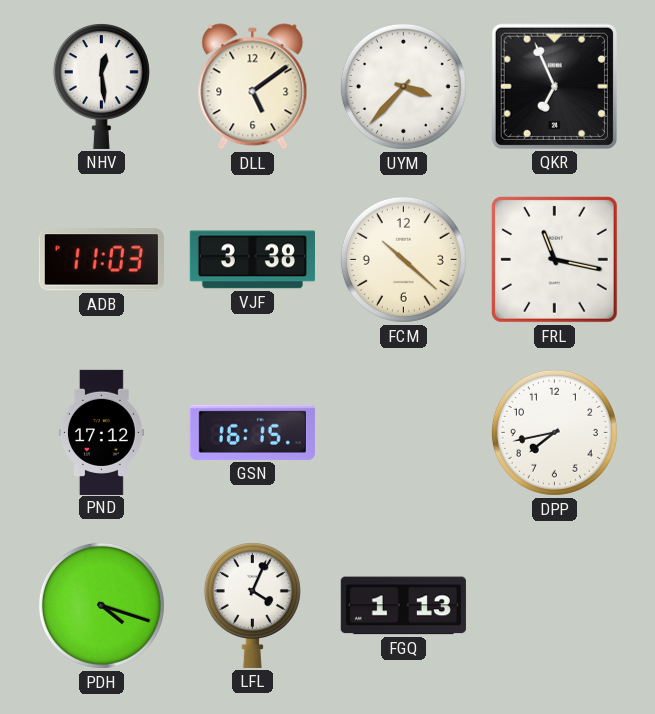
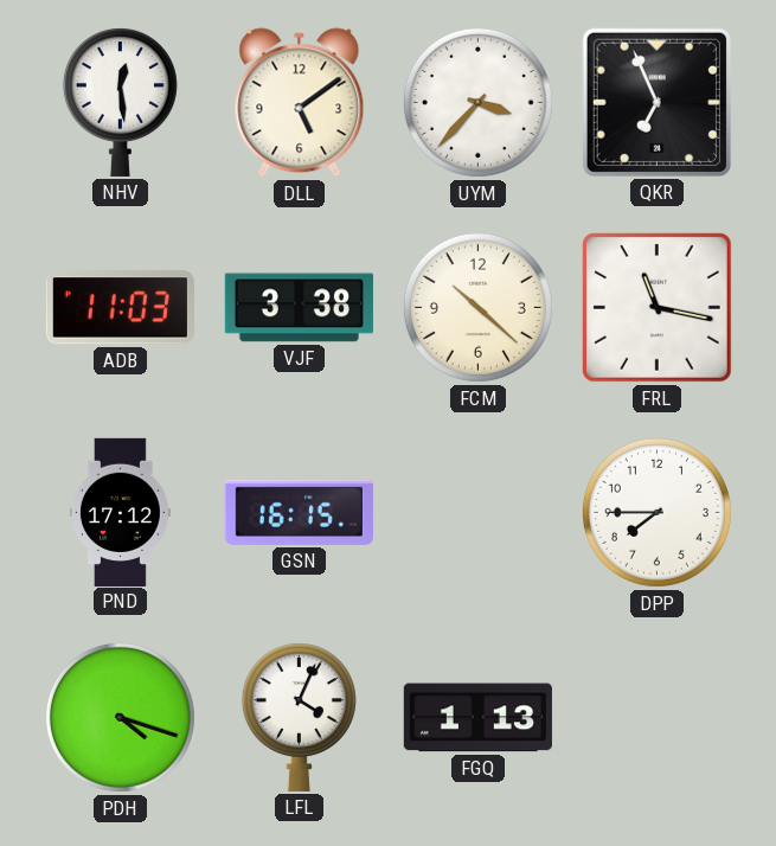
DPP: 7:43 -> 7:45
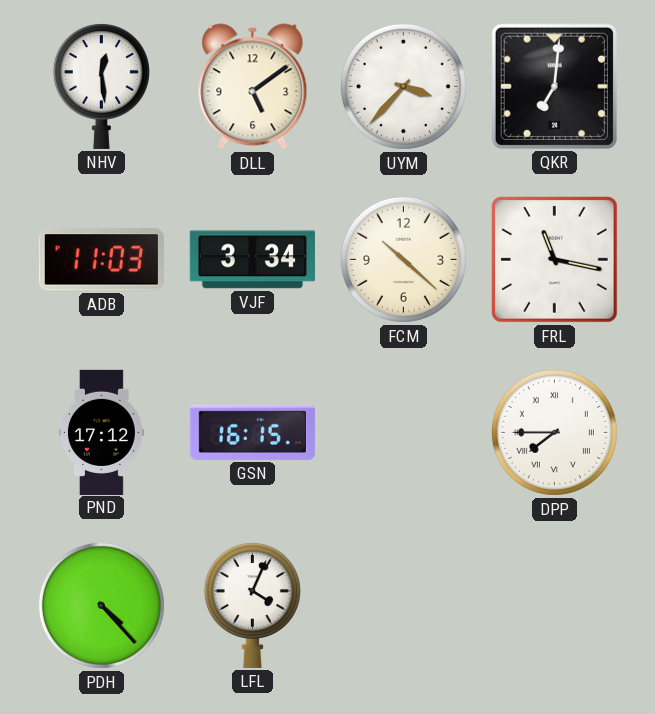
QKR: 6:56 -> 7:01
VJF: 3:38 -> 3:34
DPP numerals: Arabic -> Roman
PDH: 4:18 -> 4:23
FGQ: 1:13 -> none
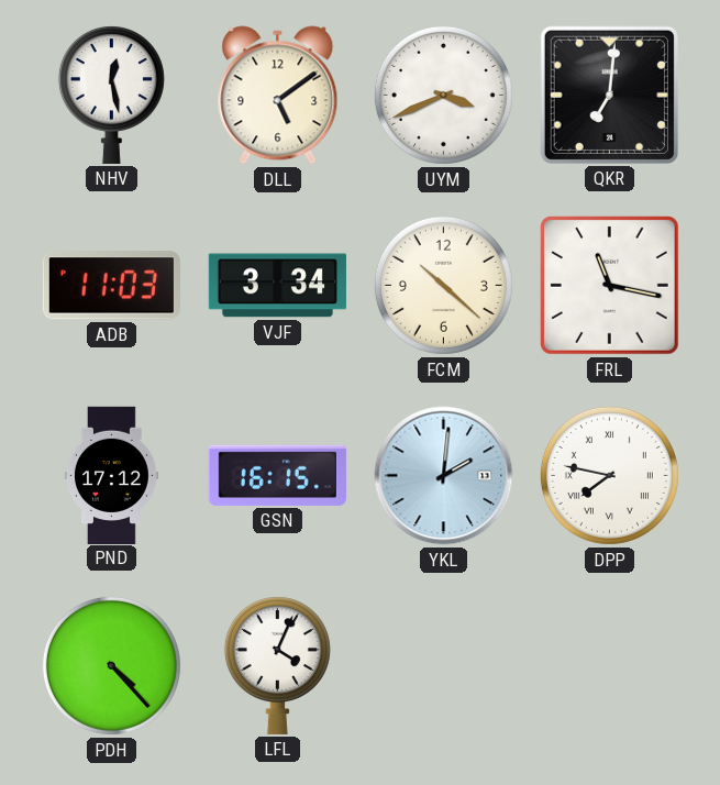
NHV: 12:29 -> 12:28
UYM: 3:37 -> 3:41
YKL: none -> 2:01
DPP: 7:45 -> 7:47
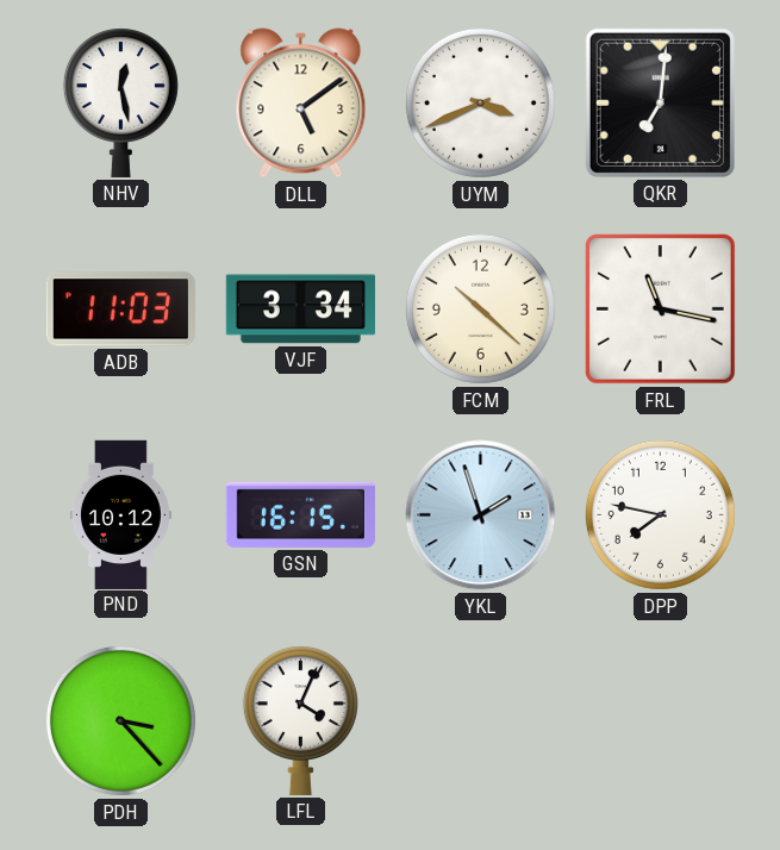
PND: 17:12 -> 10:12
YKL: 2:01 -> 1:57
DPP numerals: Roman -> Arabic
PDH: 4:23 -> 3:23
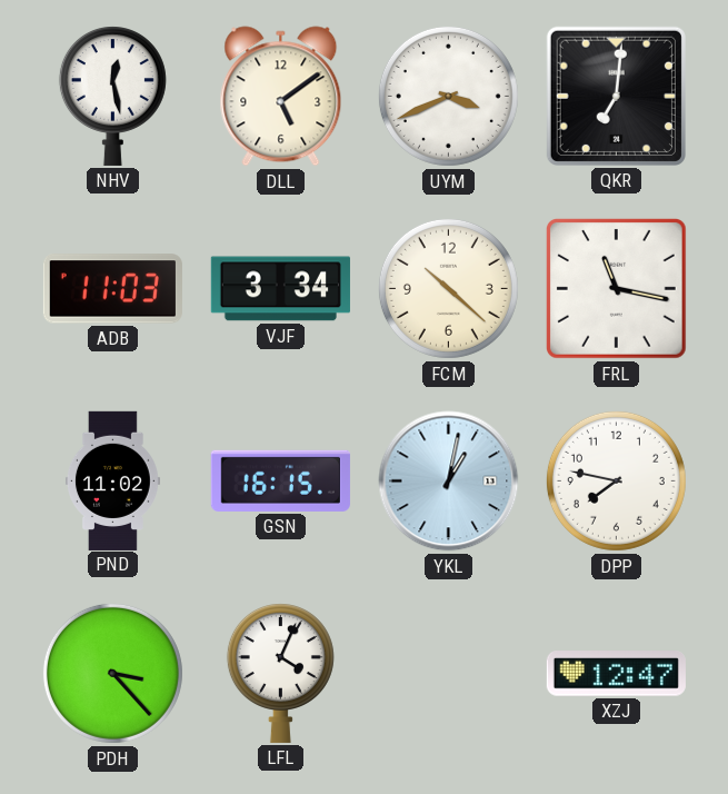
PND: 10:12 -> 11:02
YKL: 1:57 -> 1:02
XZJ: none -> 12:47
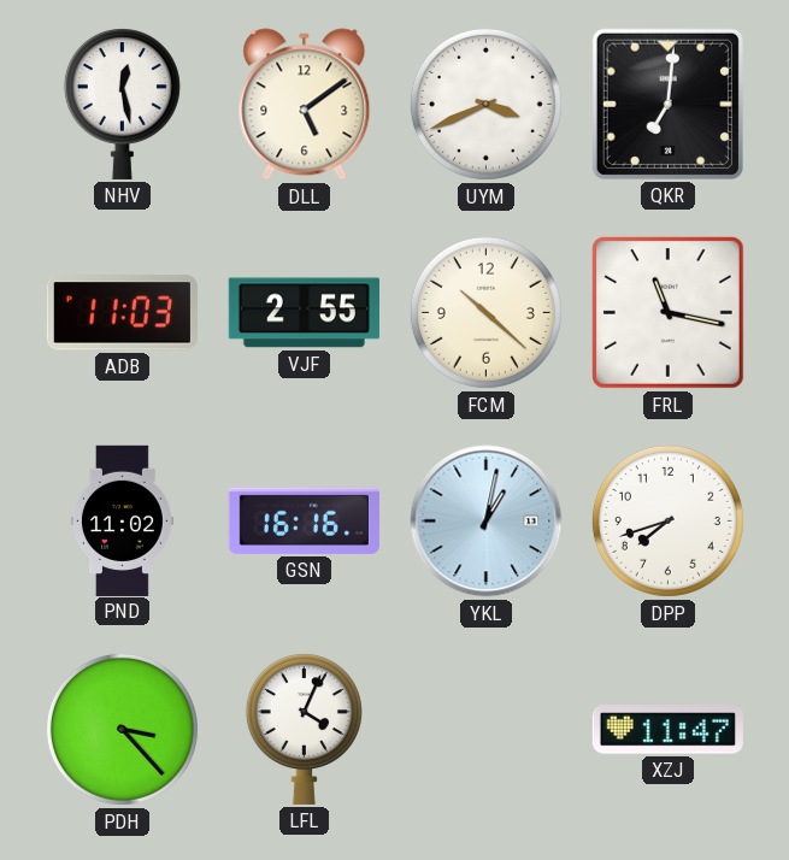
VJF: 3:34 -> 2:55
GSN: 16:15 -> 16:16
DPP: 7:47 -> 7:42
XZJ: 12:47 -> 11:47
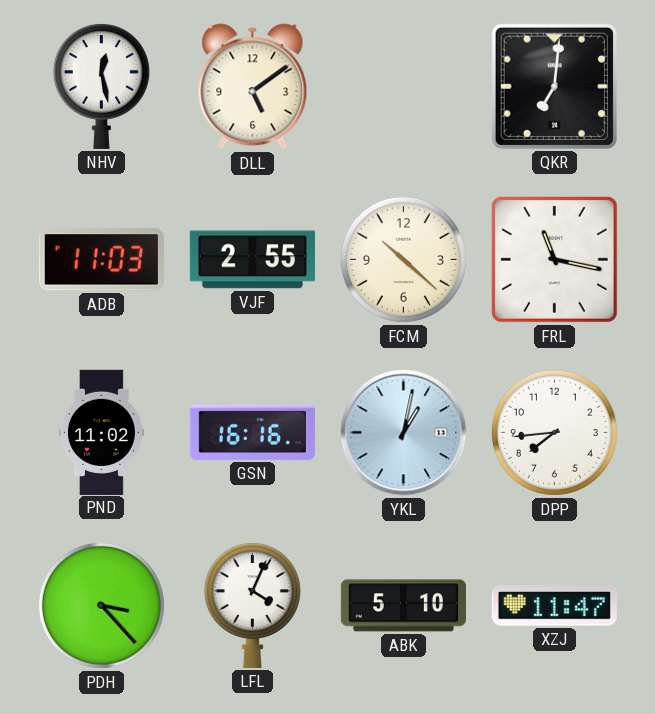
UYM: 3:41 -> none
DPP: 7:42 -> 7:44
ABK: none -> 5:10
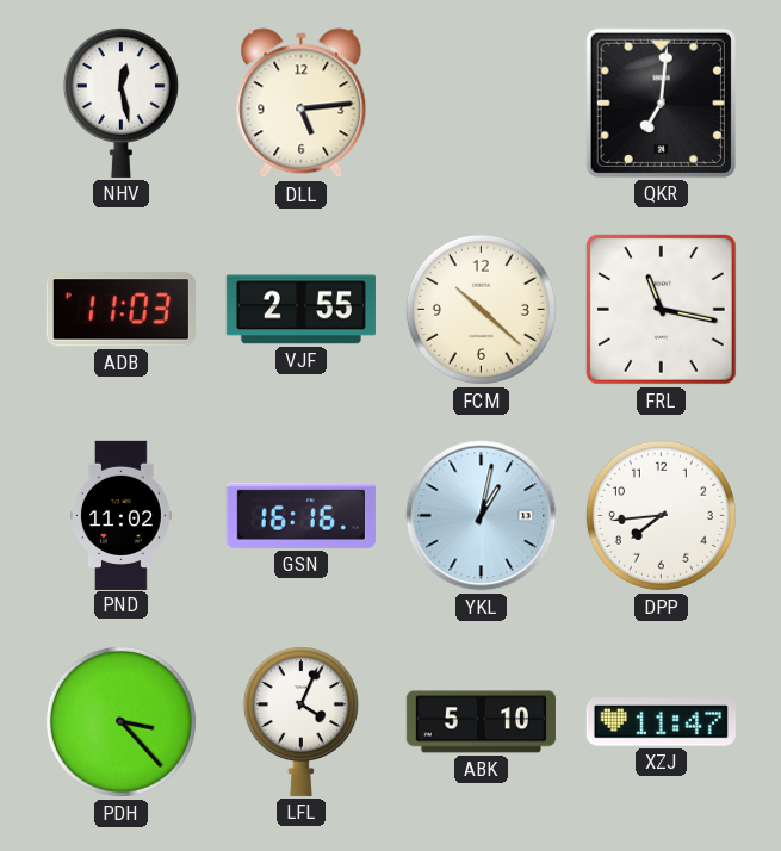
DLL: 5:09 -> 5:14
